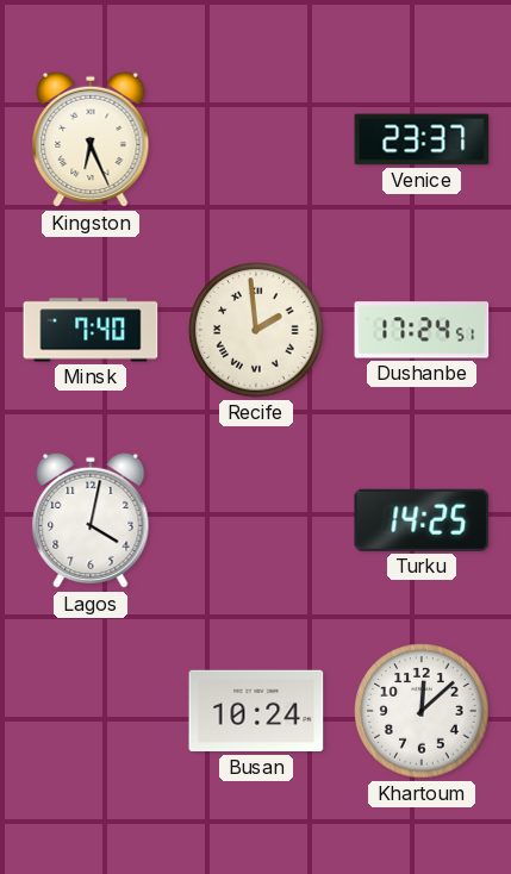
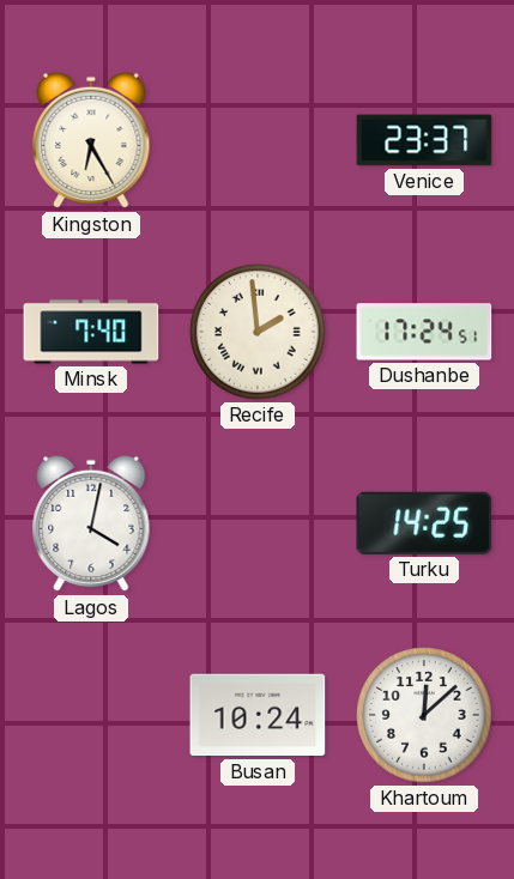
Kingston: 6:26 -> 6:25
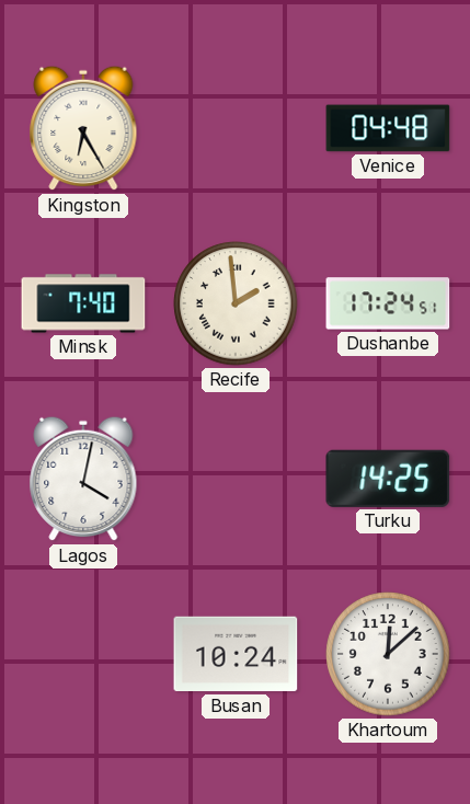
Venice: 23:37 -> 04:48
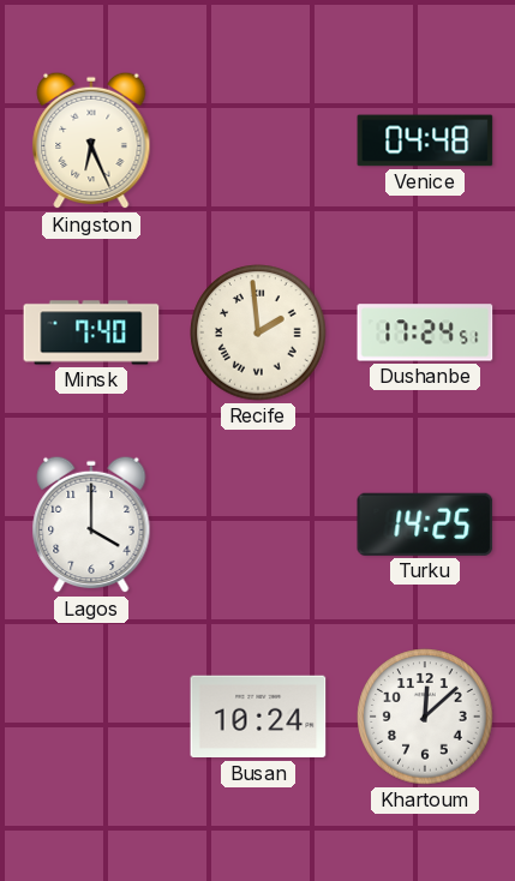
Kingston: 6:25 -> 6:26
Lagos: 4:02 -> 4:00
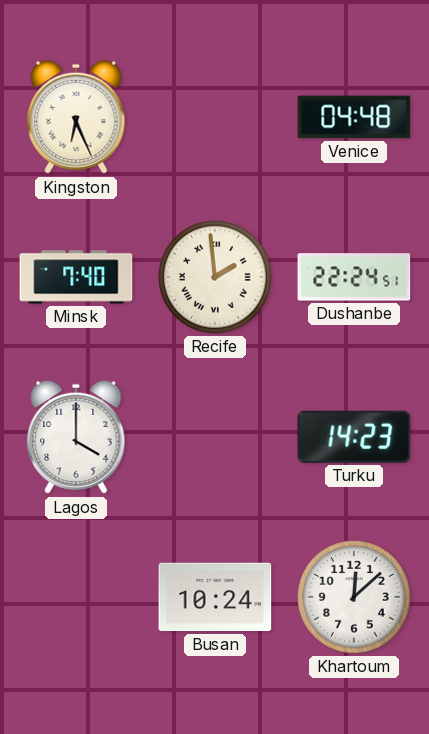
Dushanbe: 17:24 -> 22:24
Turku: 14:25 -> 14:23
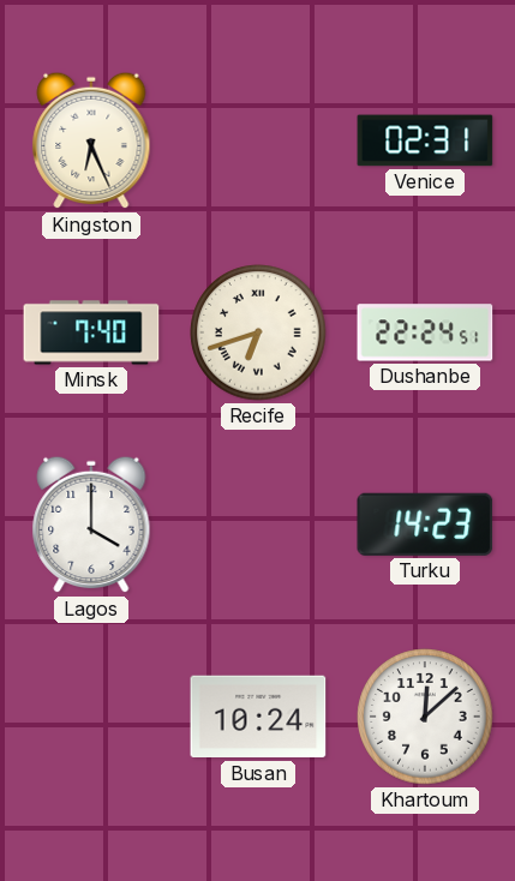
Venice: 04:48 -> 02:31
Recife: 1:59 -> 6:42
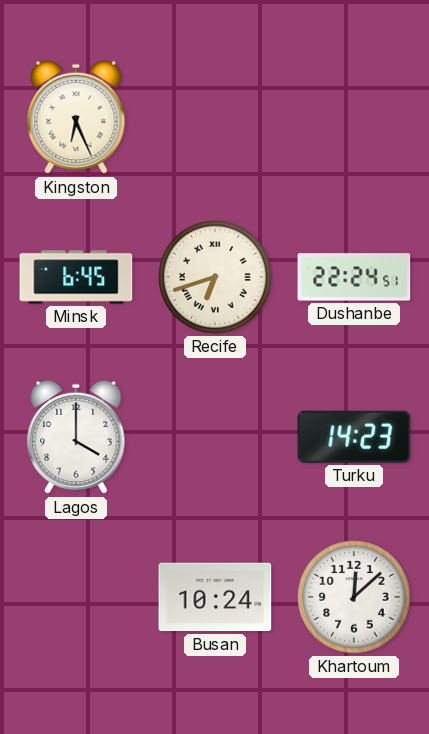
Venice: 02:31 -> none
Minsk: 7:40 -> 6:45
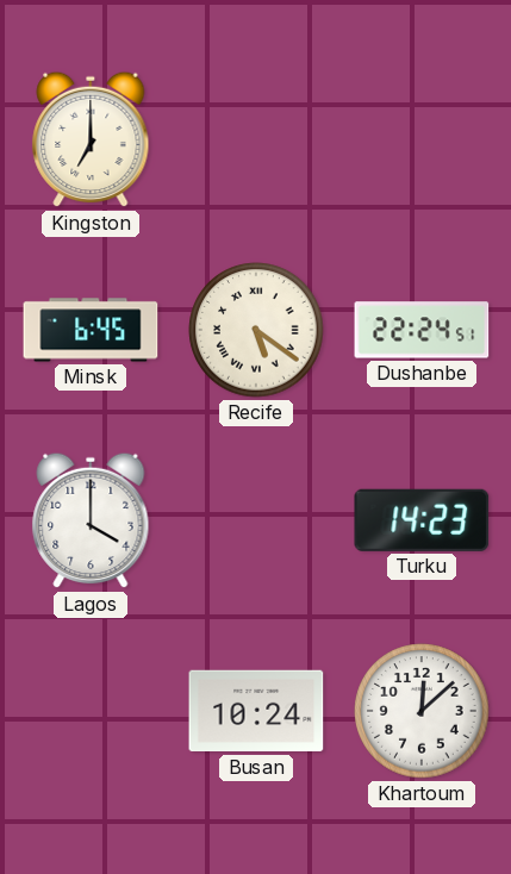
Kingston: 6:26 -> 7:00
Recife: 6:42 -> 5:21
